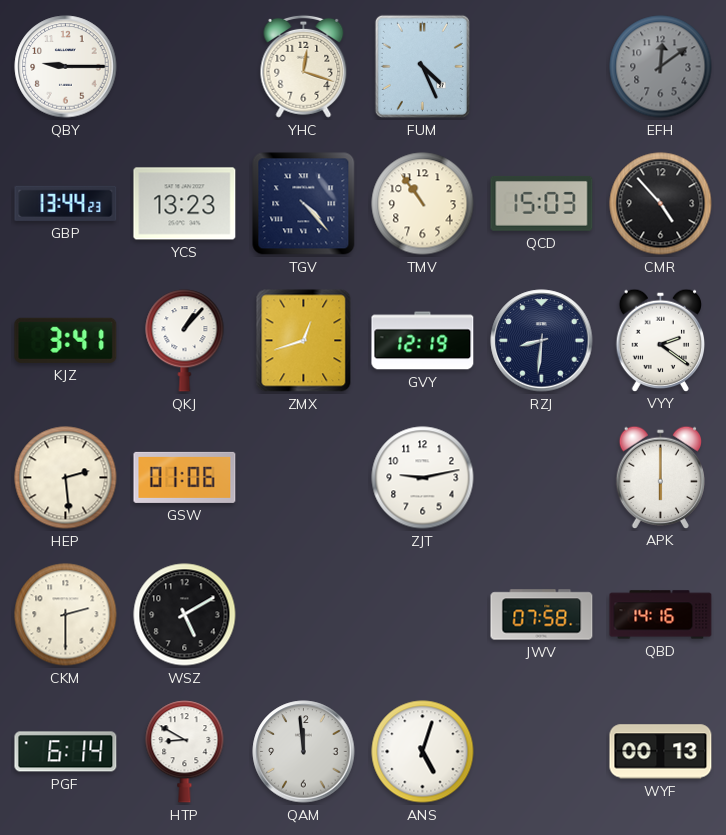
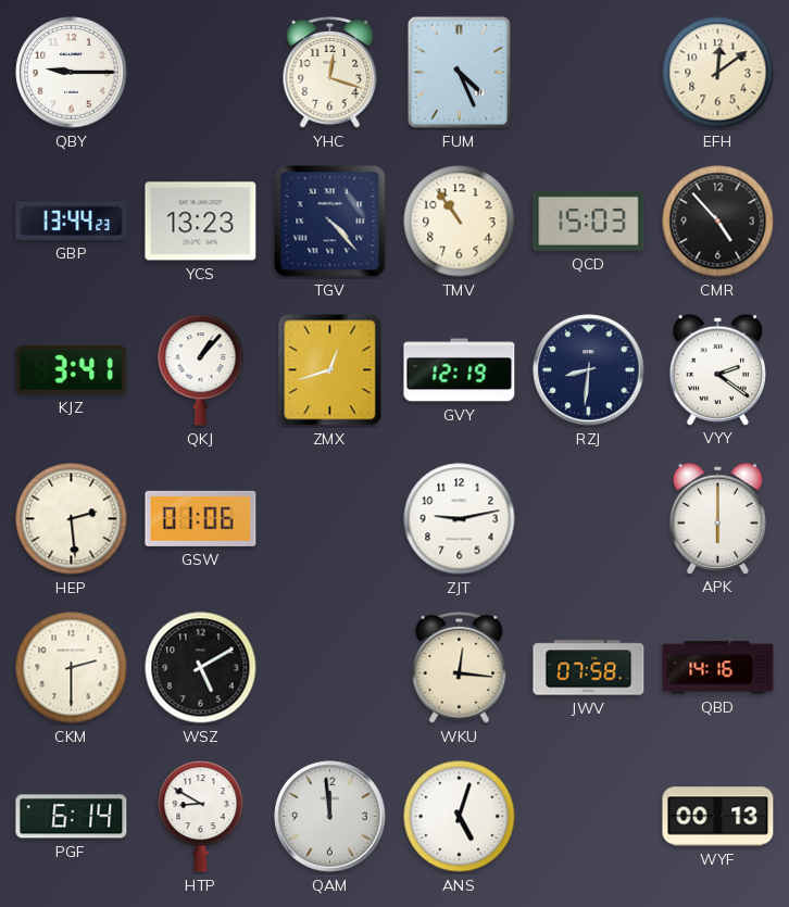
EFH dial: grey -> cream
WKU: none -> 12:16
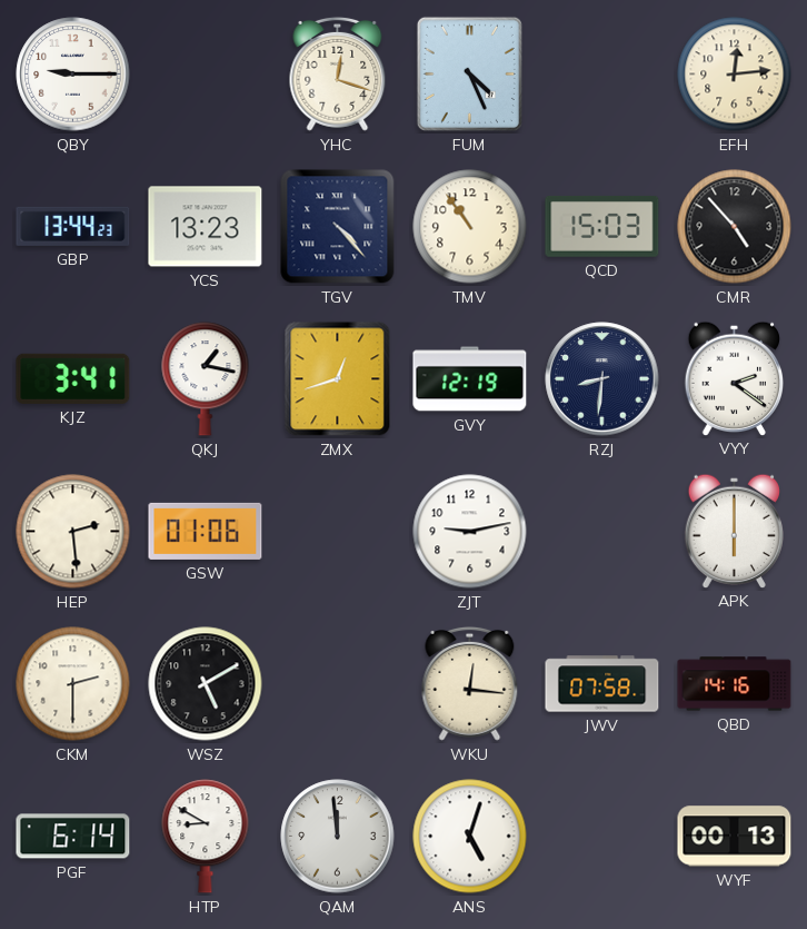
EFH: 12:09 -> 12:14
QKJ: 1:07 -> 1:17
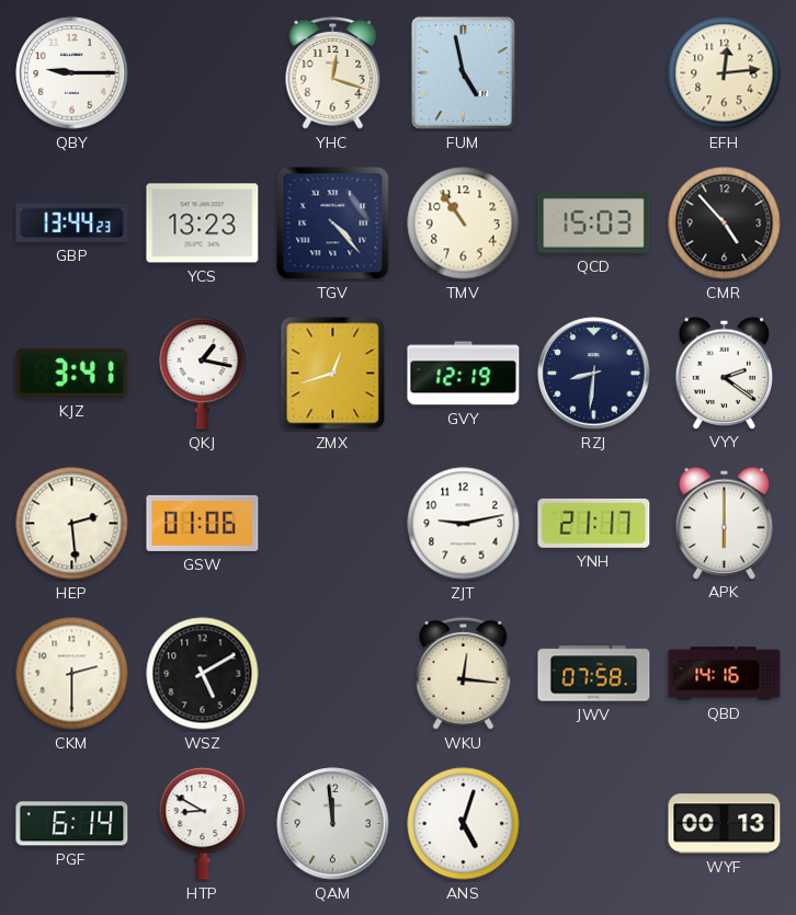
FUM: 4:26 -> 4:58
YNH: none -> 21:17
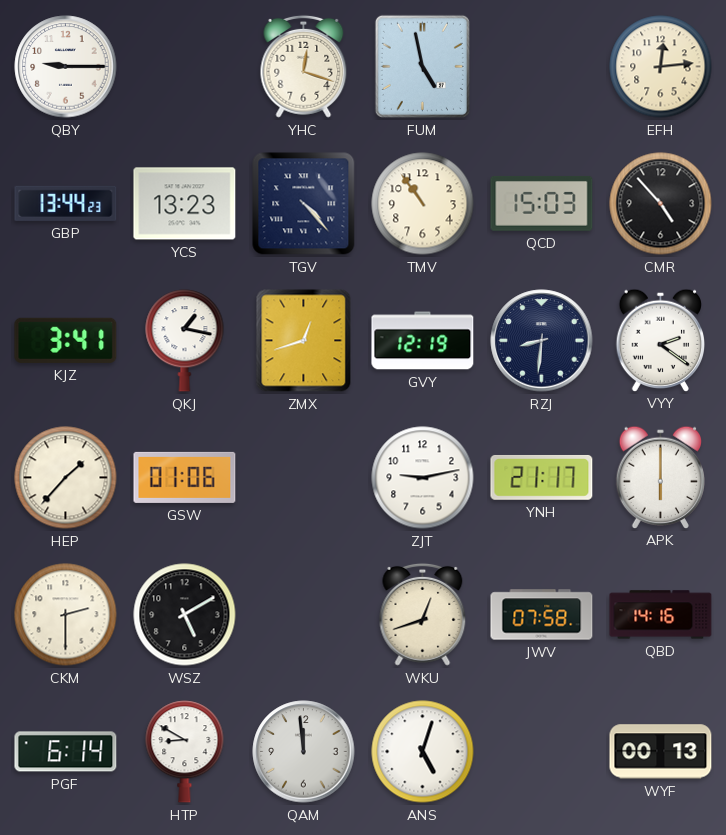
HEP: 2:29 -> 1:37
WKU: 12:16 -> 12:42
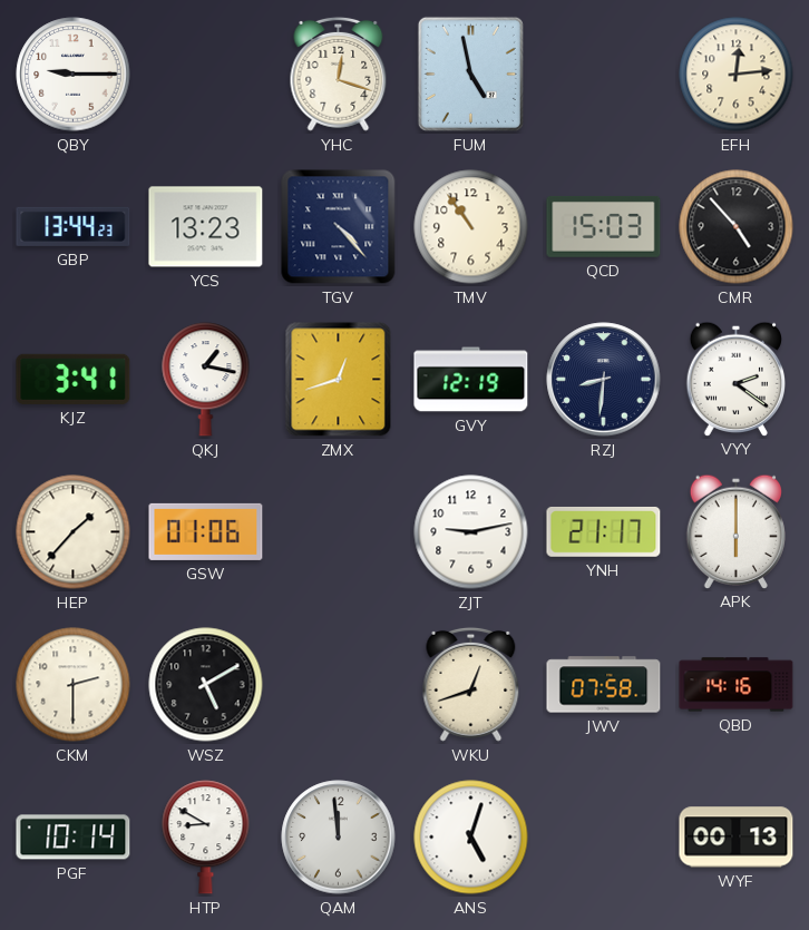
PGF: 6:14 -> 10:14
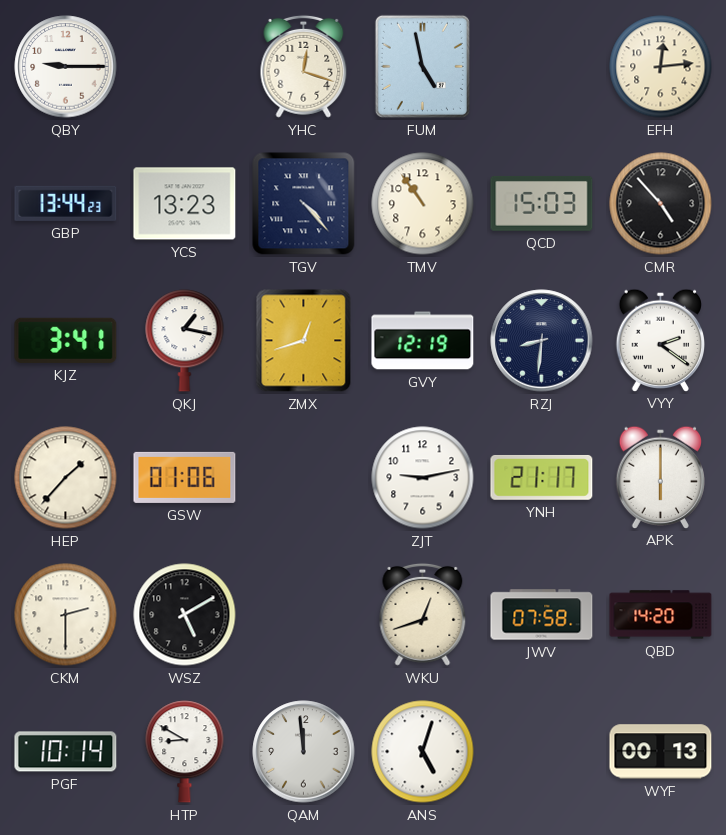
QBD: 14:16 -> 14:20
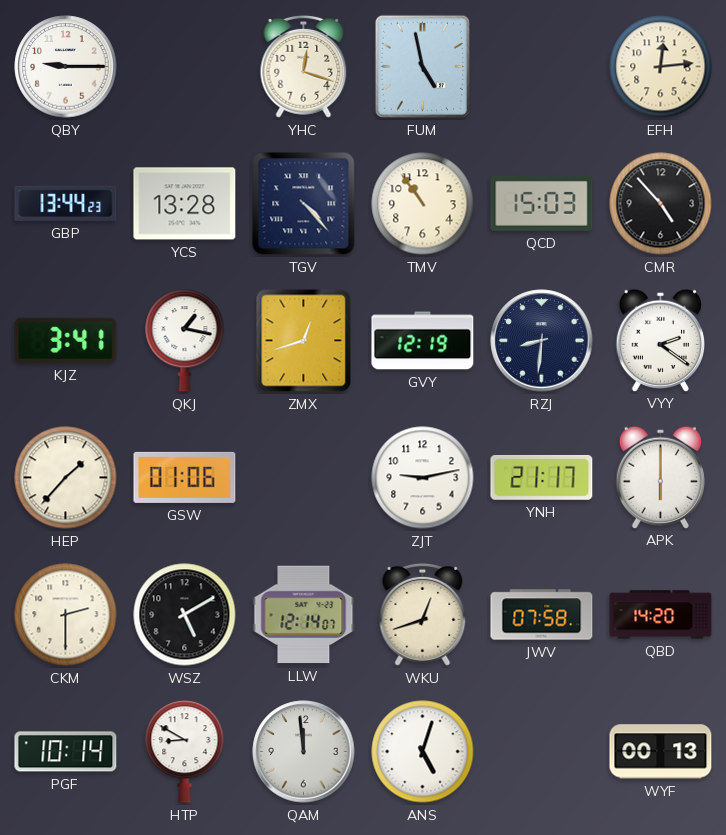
YCS: 13:23 -> 13:28
LLW: none -> 12:14
